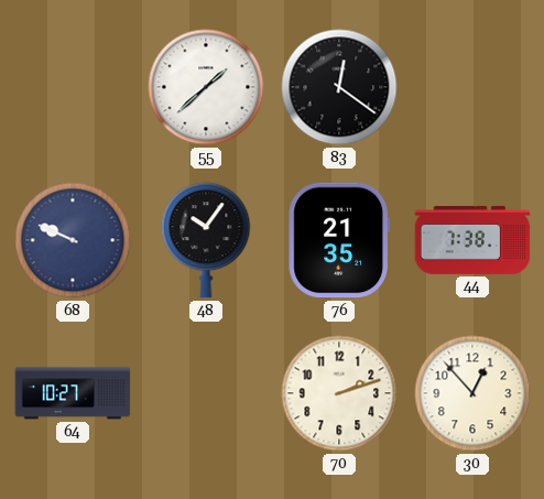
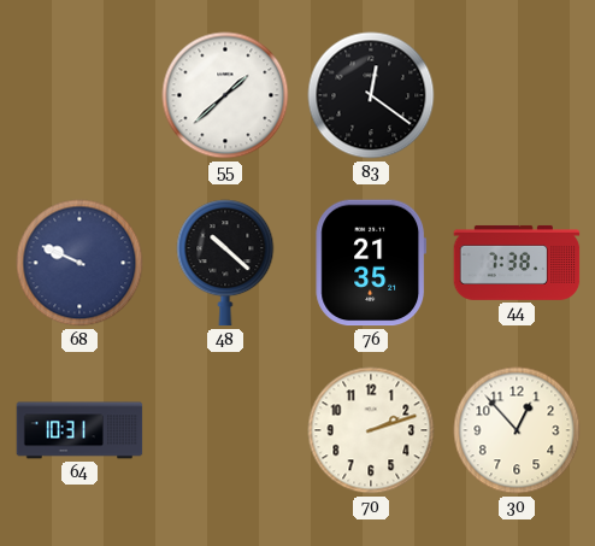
48: 10:06 -> 10:22
64: 10:27 -> 10:31
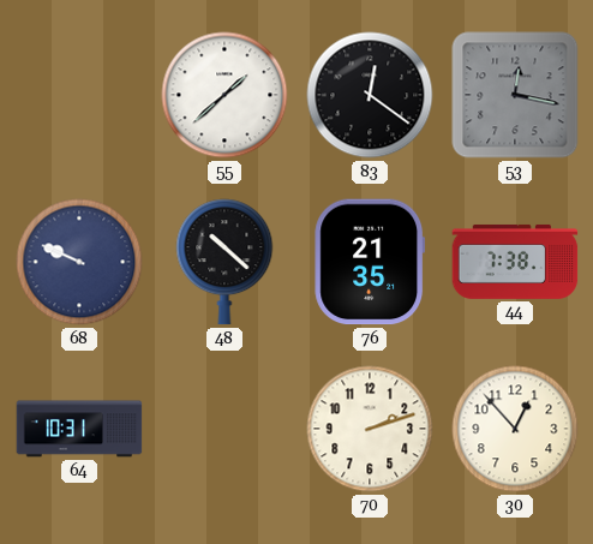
53: none -> 12:17
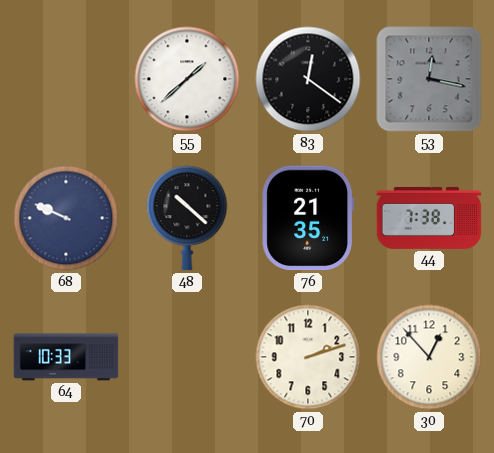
64: 10:31 -> 10:33
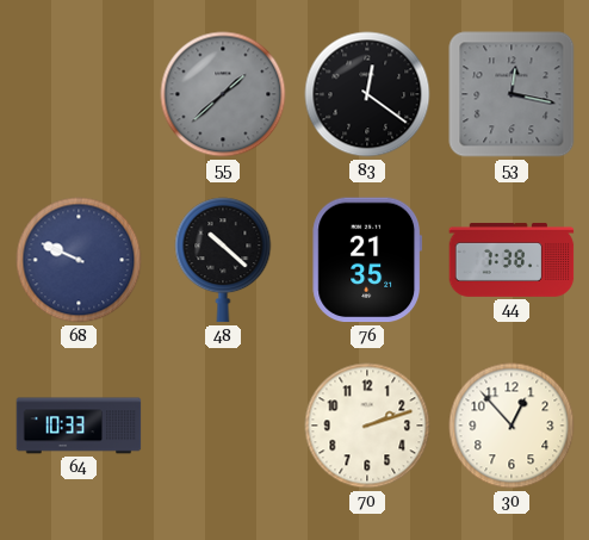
55 dial: white -> grey
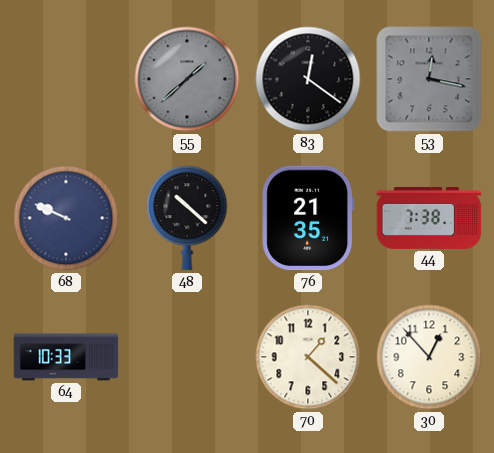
70: 2:12 -> 1:22
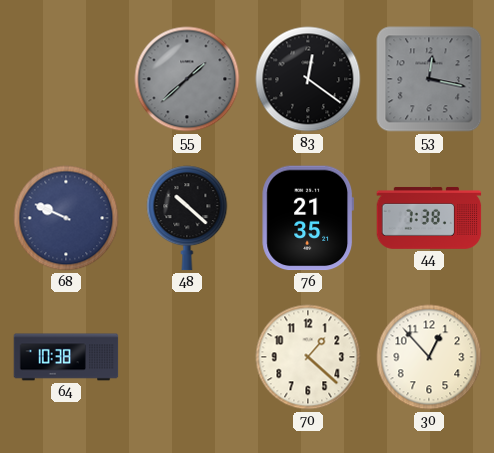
64: 10:33 -> 10:38
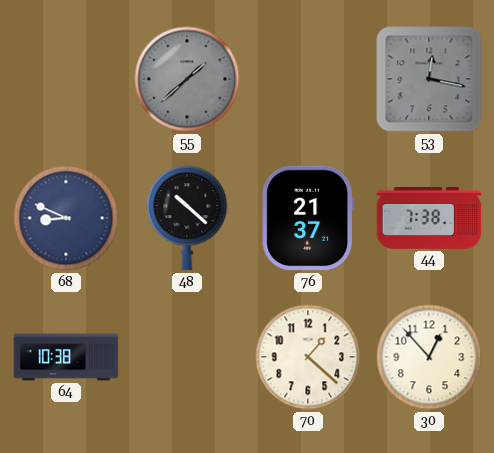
83: 12:21 -> none
68: 9:49 -> 8:49
76: 21:35 -> 21:37
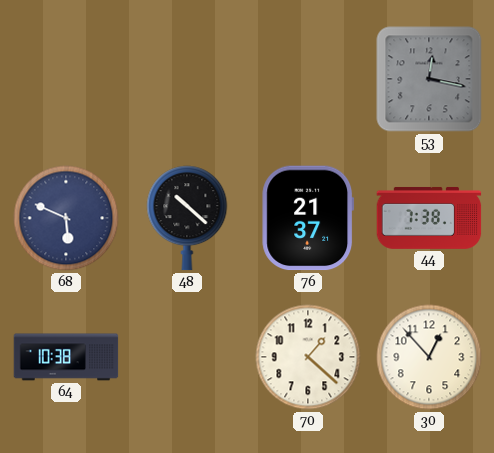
55: 1:38 -> none
68: 8:49 -> 5:49
